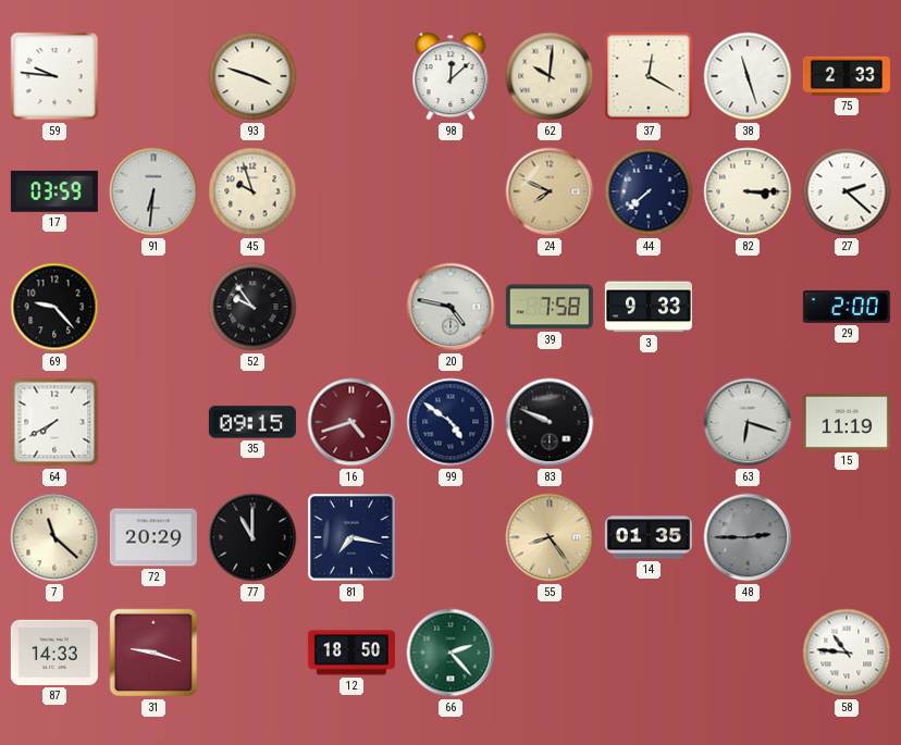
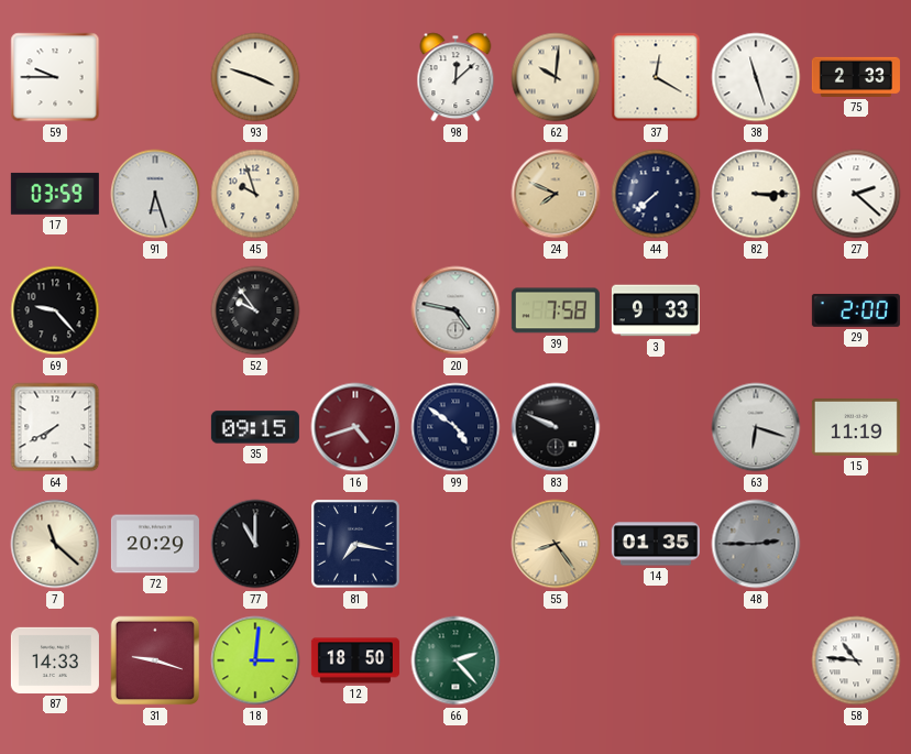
59: 9:46 -> 9:45
91: 6:31 -> 6:27
18: none -> 3:01
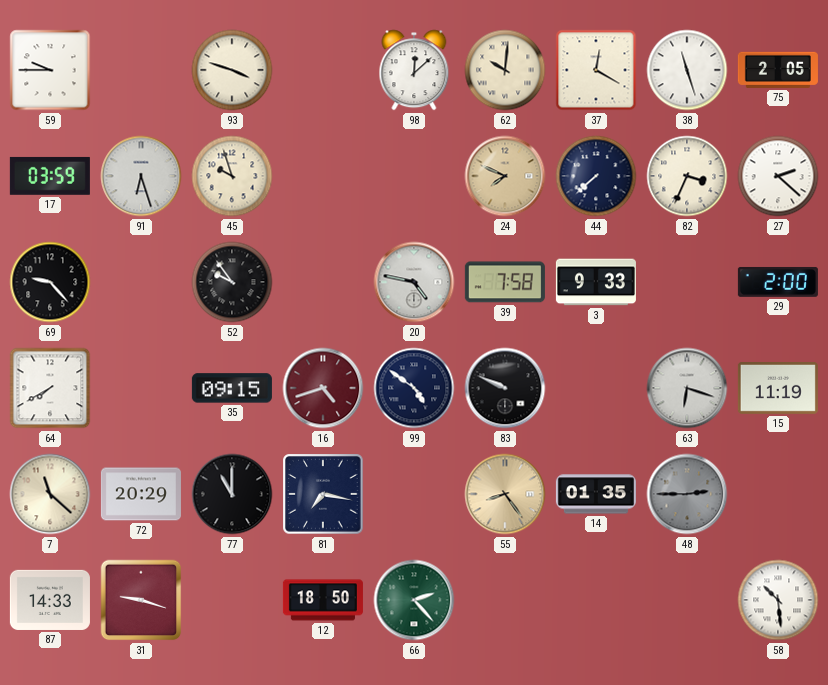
75: 2:33 -> 2:05
82: 3:15 -> 3:34
18: 3:01 -> none
58: 10:46 -> 10:29
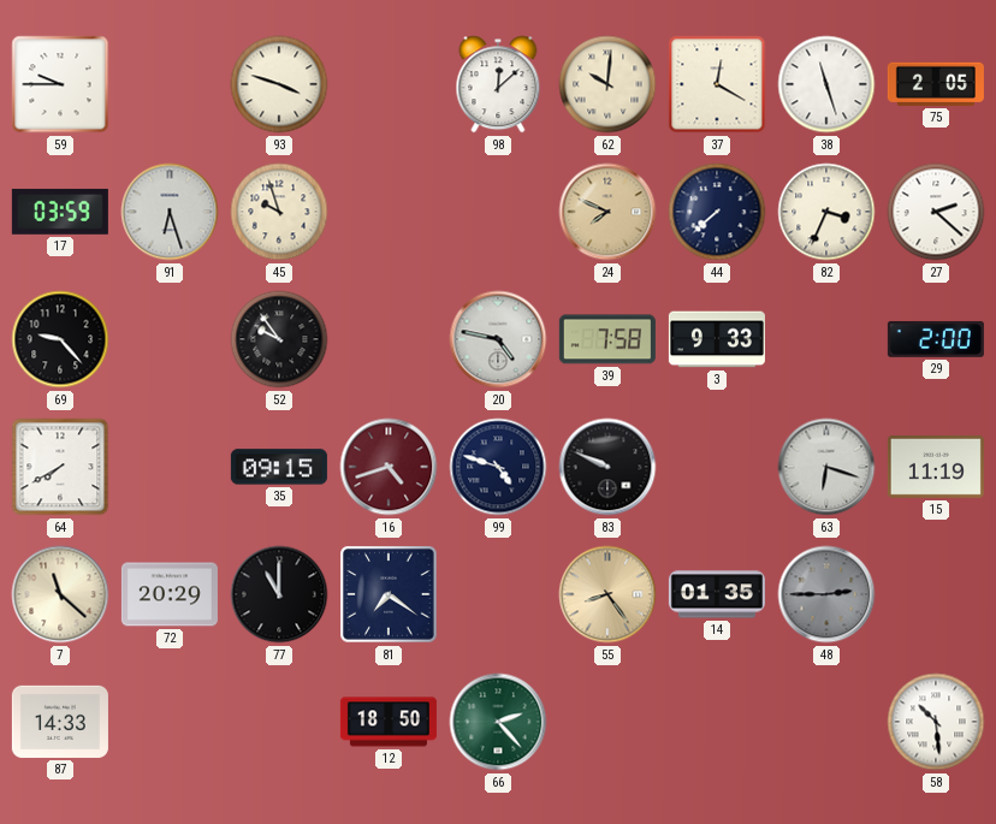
99: 4:51 -> 4:48
81: 7:17 -> 7:21
31: 9:18 -> none
